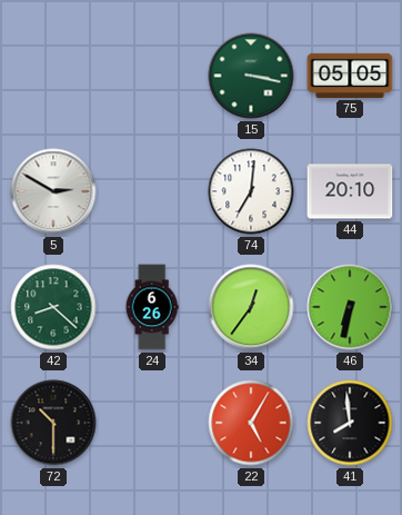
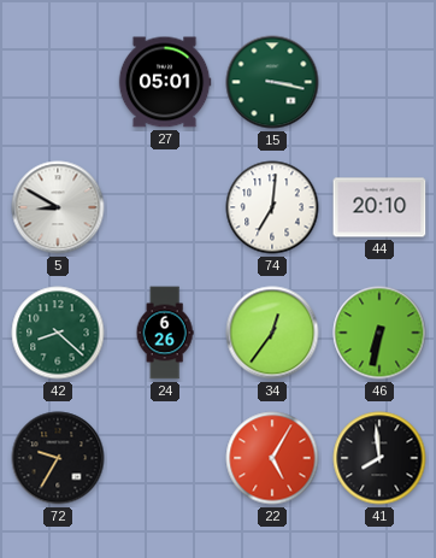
27: none -> 05:01
75: 05:05 -> none
5: 2:50 -> 8:50
72: 10:30 -> 9:35
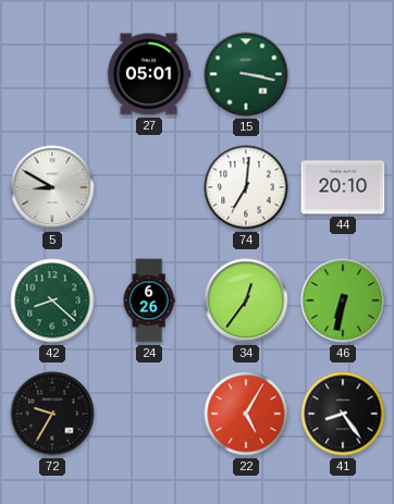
41: 7:59 -> 8:24
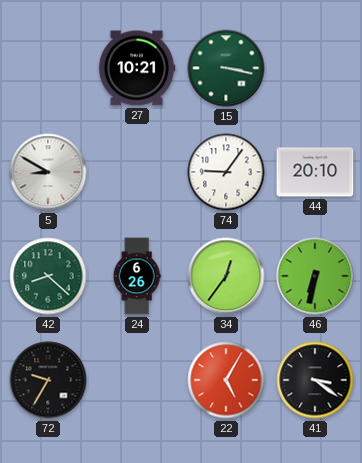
27: 05:01 -> 10:21
74: 7:01 -> 9:06
41: 8:24 -> 3:21
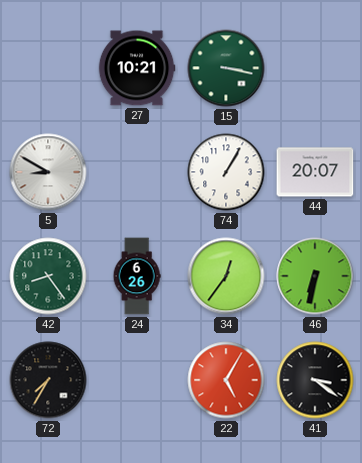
74: 9:06 -> 1:05
44: 20:10 -> 20:07
42: 8:22 -> 8:24
72: 9:35 -> 7:35
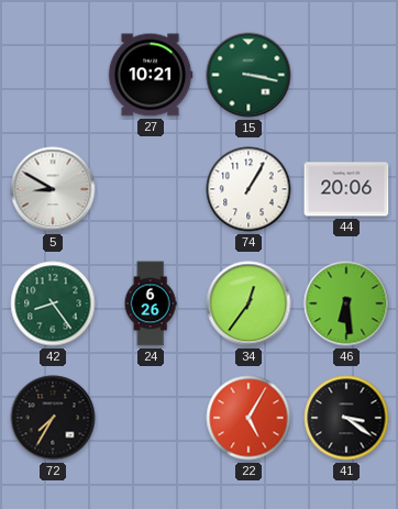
44: 20:07 -> 20:06
46: 6:32 -> 6:29
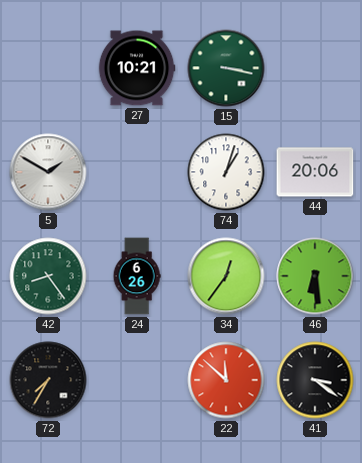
5: 8:50 -> 1:50
74: 1:05 -> 1:03
22: 5:05 -> 11:52
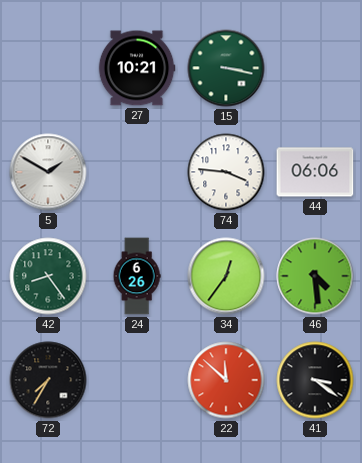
74: 1:03 -> 3:46
44: 20:06 -> 06:06
46: 6:29 -> 4:29
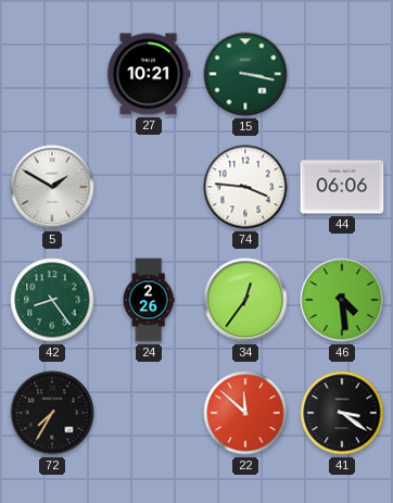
24: 6:26 -> 2:26
